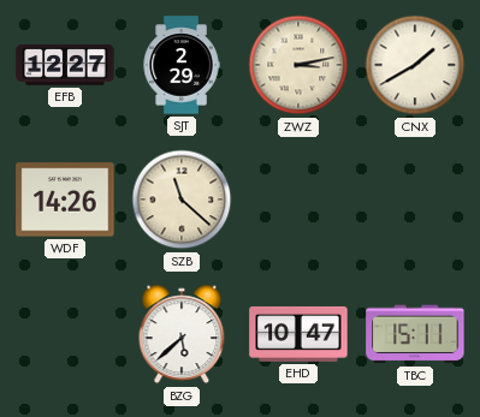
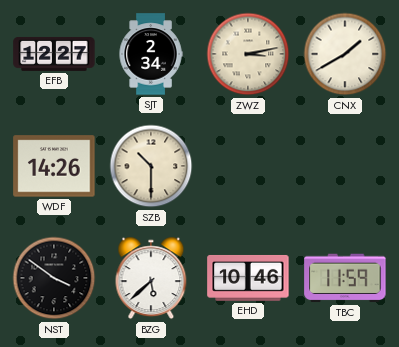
SJT: 2:29 -> 2:34
SZB: 11:22 -> 10:30
NST: none -> 3:51
EHD: 10:47 -> 10:46
TBC: 15:11 -> 11:59
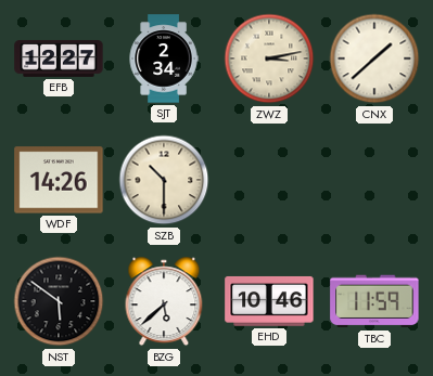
CNX: 1:40 -> 1:38
NST: 3:51 -> 5:51
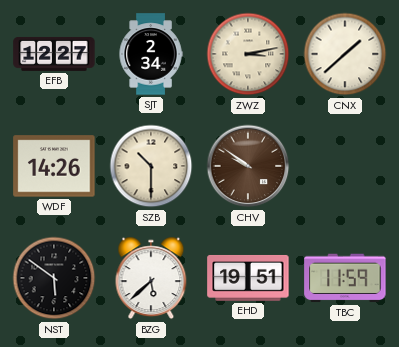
CHV: none -> 9:51
EHD: 10:46 -> 19:51
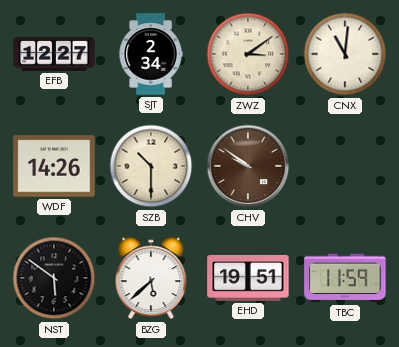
ZWZ: 3:13 -> 3:09
CNX: 1:38 -> 11:01
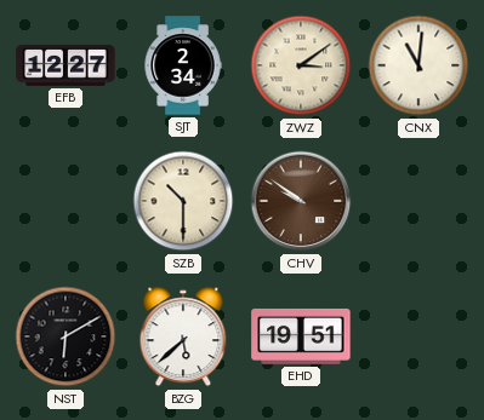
WDF: 14:26 -> none
NST: 5:51 -> 6:10
TBC: 11:59 -> none
